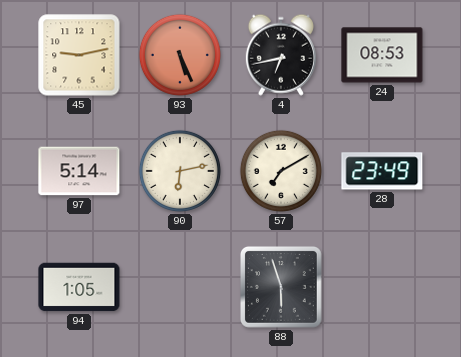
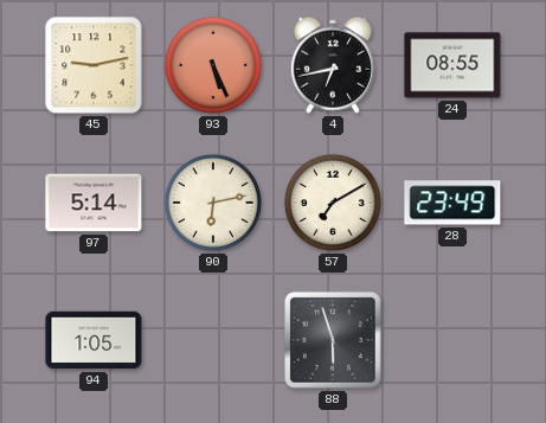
24: 08:53 -> 08:55
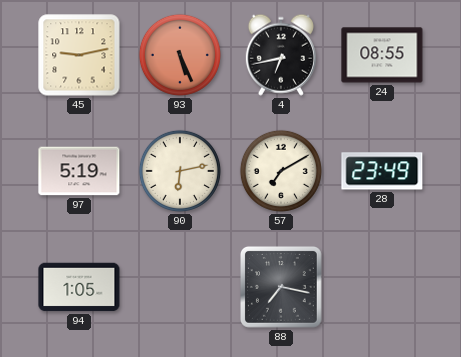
97: 5:14 -> 5:19
88: 5:57 -> 7:17
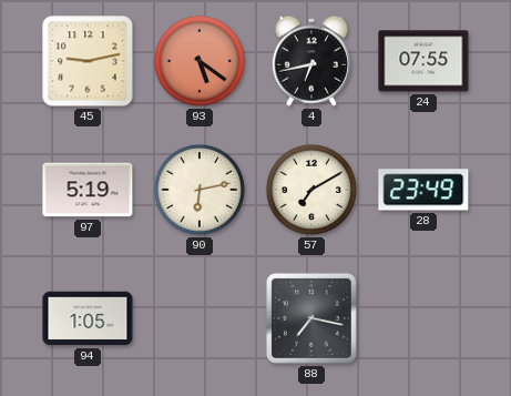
93: 5:26 -> 5:21
24: 08:55 -> 07:55
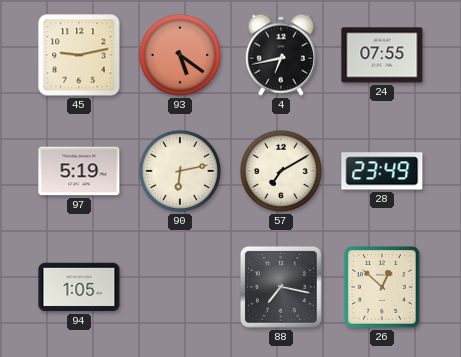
26: none -> 12:52
